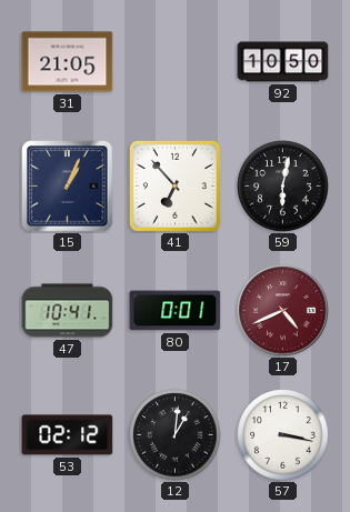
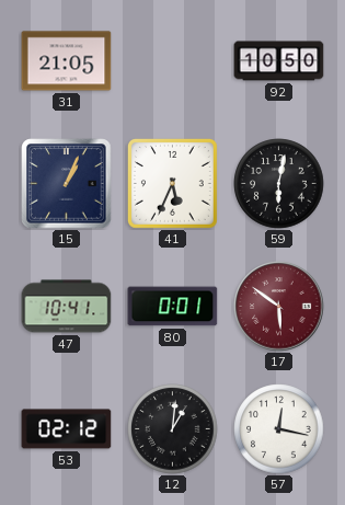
41: 6:53 -> 5:34
17: 4:41 -> 5:51
57: 3:17 -> 12:17
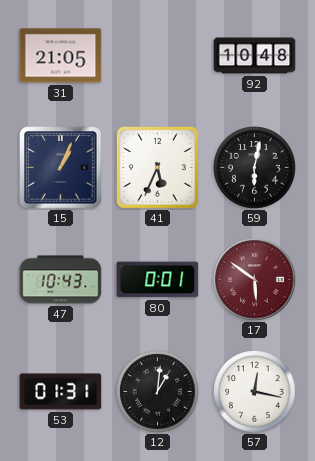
92: 10:50 -> 10:48
47: 10:41 -> 10:43
53: 02:12 -> 01:31
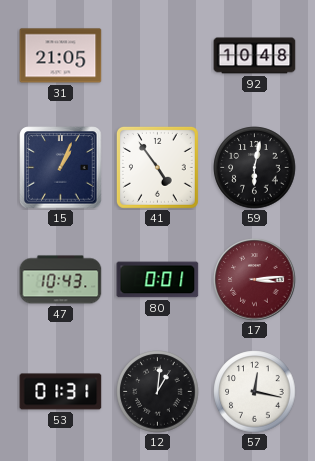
41: 5:34 -> 4:54
17: 5:51 -> 3:14
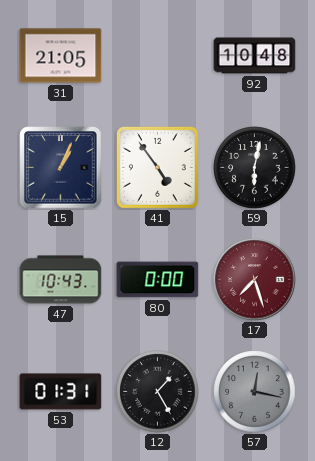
80: 0:01 -> 0:00
17: 3:14 -> 7:27
12: 1:01 -> 1:25
57 dial: white -> grey
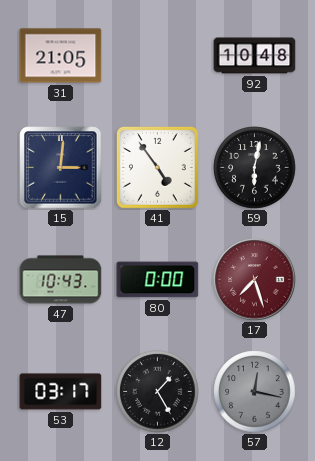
15: 1:04 -> 3:01
53: 01:31 -> 03:17
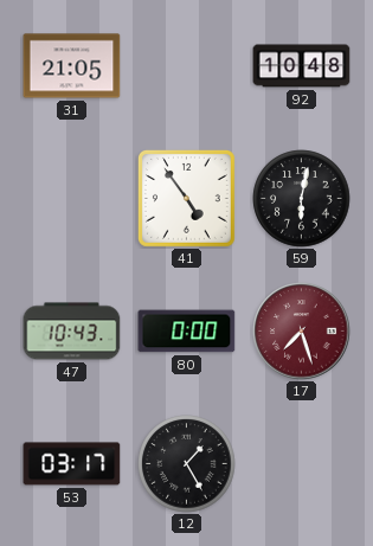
15: 3:01 -> none
57: 12:17 -> none
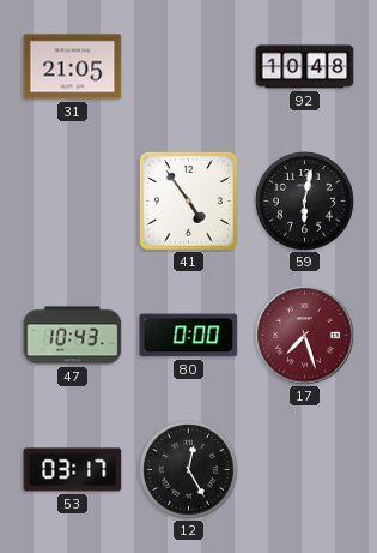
12: 1:25 -> 12:25
